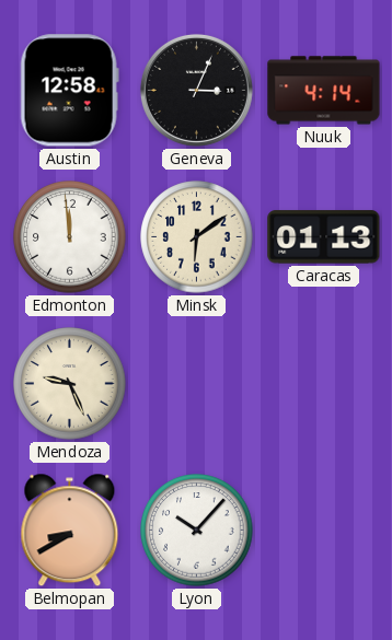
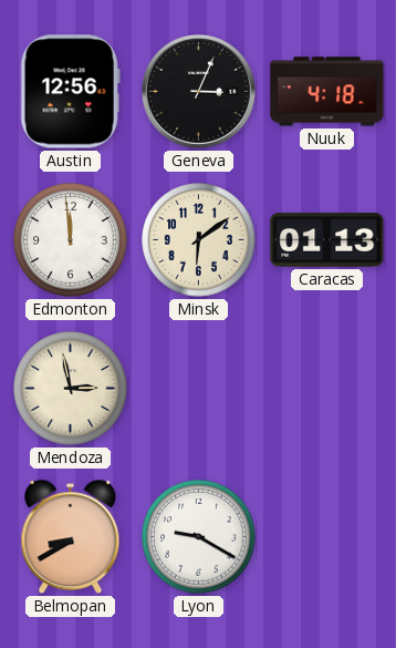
Austin: 12:58 -> 12:56
Nuuk: 4:14 -> 4:18
Mendoza: 9:26 -> 2:58
Lyon: 10:07 -> 9:20
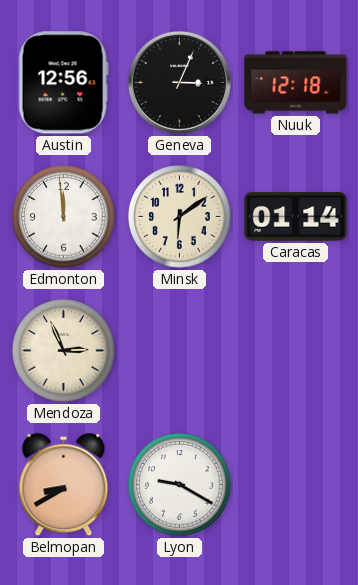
Nuuk: 4:18 -> 12:18
Caracas: 01:13 -> 01:14
Mendoza: 2:58 -> 2:56
